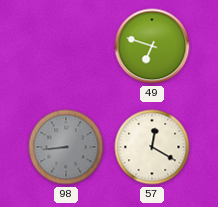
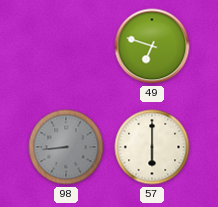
57: 12:20 -> 6:00
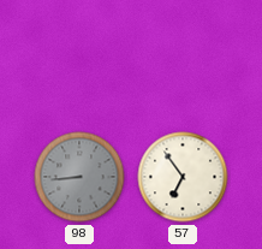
49: 6:48 -> none
57: 6:00 -> 6:54
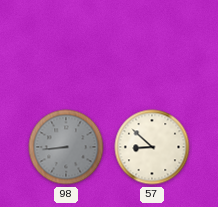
57: 6:54 -> 8:52
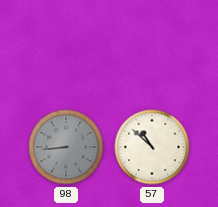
57: 8:52 -> 10:52
